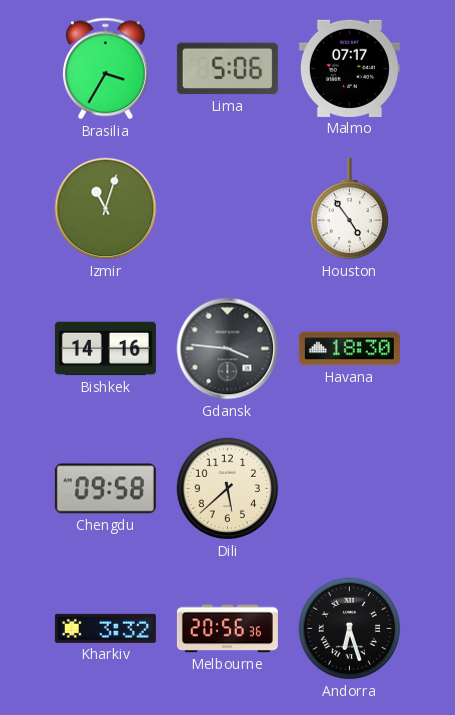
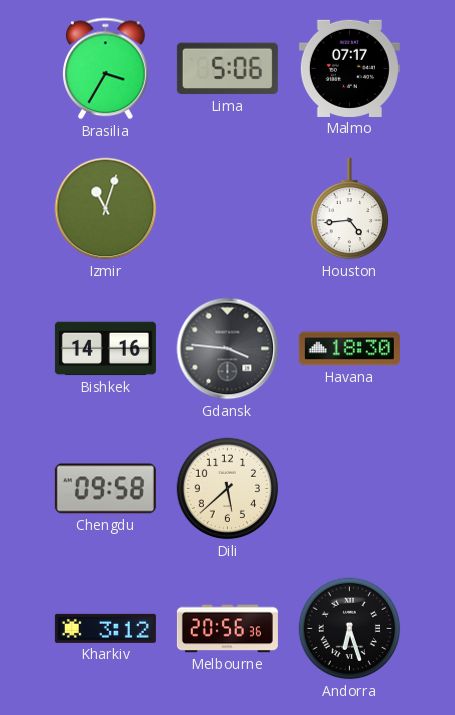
Houston: 4:54 -> 4:44
Kharkiv: 3:32 -> 3:12
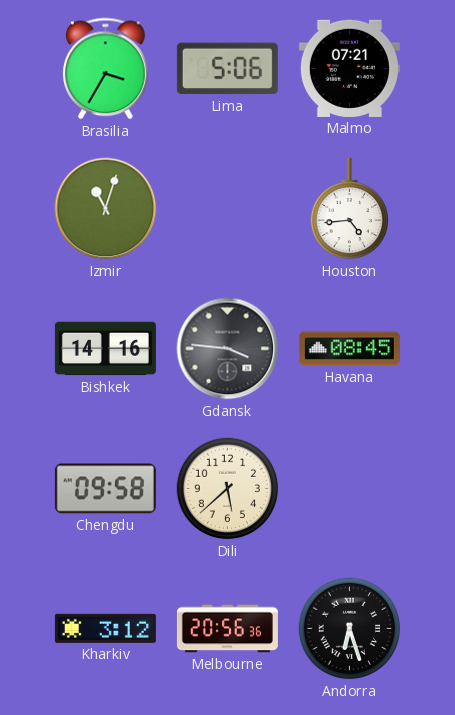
Malmo: 07:17 -> 07:21
Havana: 18:30 -> 08:45
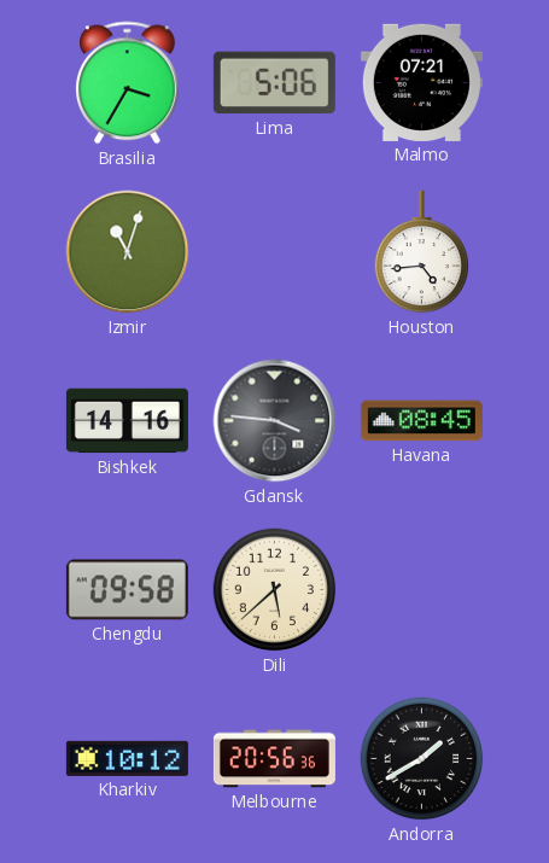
Kharkiv: 3:12 -> 10:12
Andorra: 6:27 -> 1:40
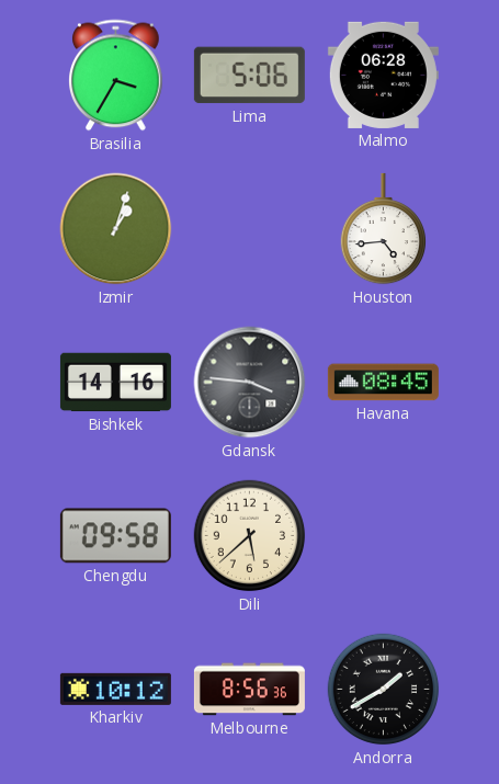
Malmo: 07:21 -> 06:28
Izmir: 11:03 -> 1:03
Melbourne: 20:56 -> 8:56
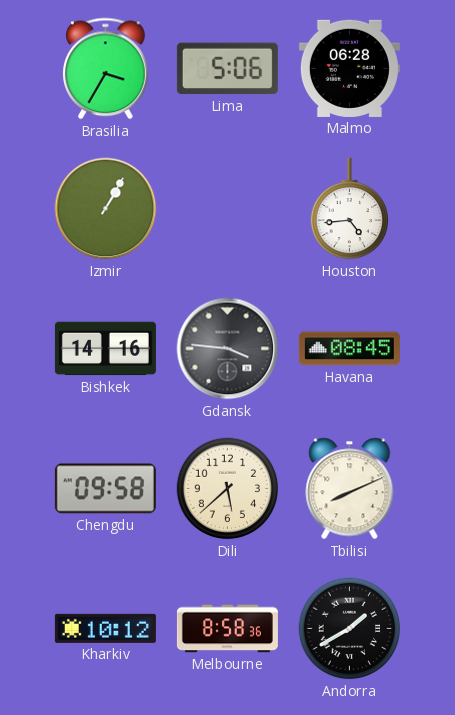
Izmir: 1:03 -> 1:05
Tbilisi: none -> 8:11
Melbourne: 8:56 -> 8:58
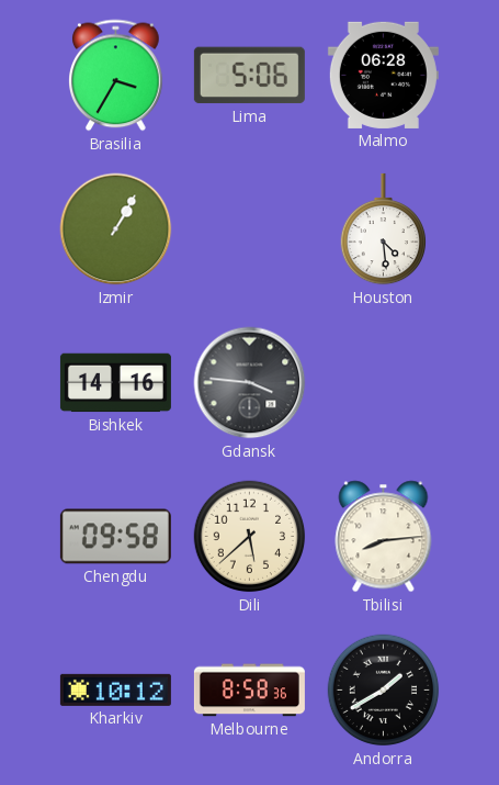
Houston: 4:44 -> 4:29
Havana: 08:45 -> none
Tbilisi: 8:11 -> 8:14
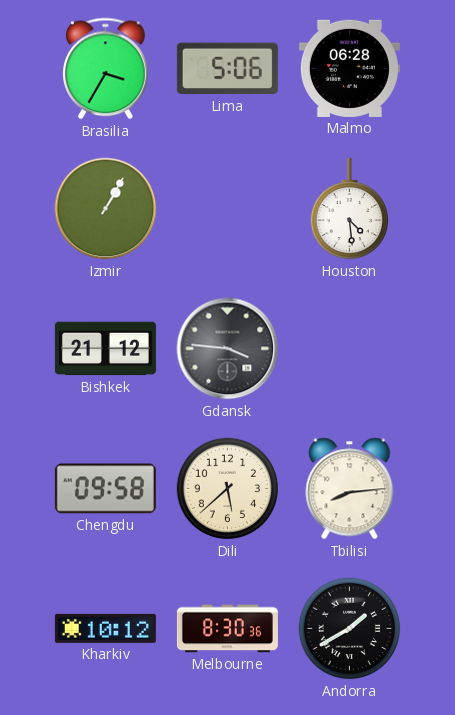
Bishkek: 14:16 -> 21:12
Melbourne: 8:58 -> 8:30
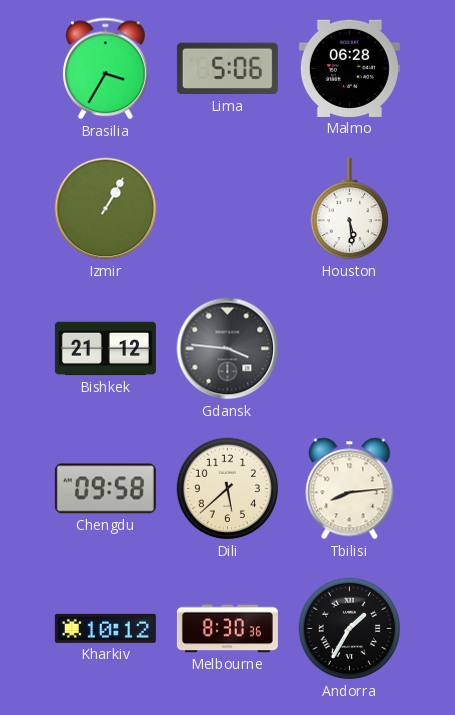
Houston: 4:29 -> 5:29
Andorra: 1:40 -> 1:35
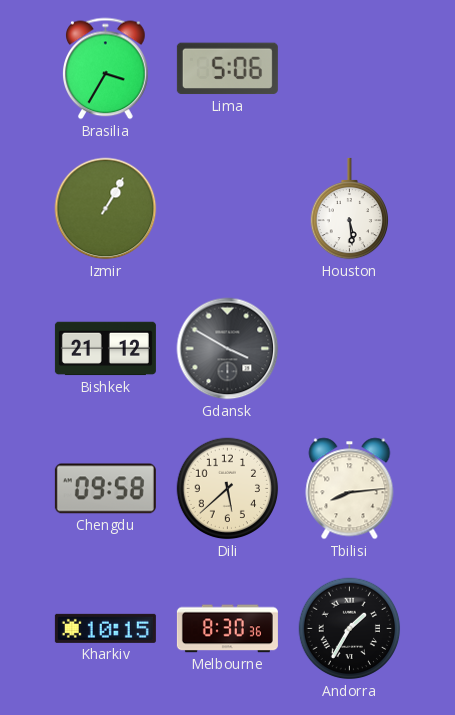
Malmo: 06:28 -> none
Gdansk: 3:46 -> 3:50
Kharkiv: 10:12 -> 10:15
